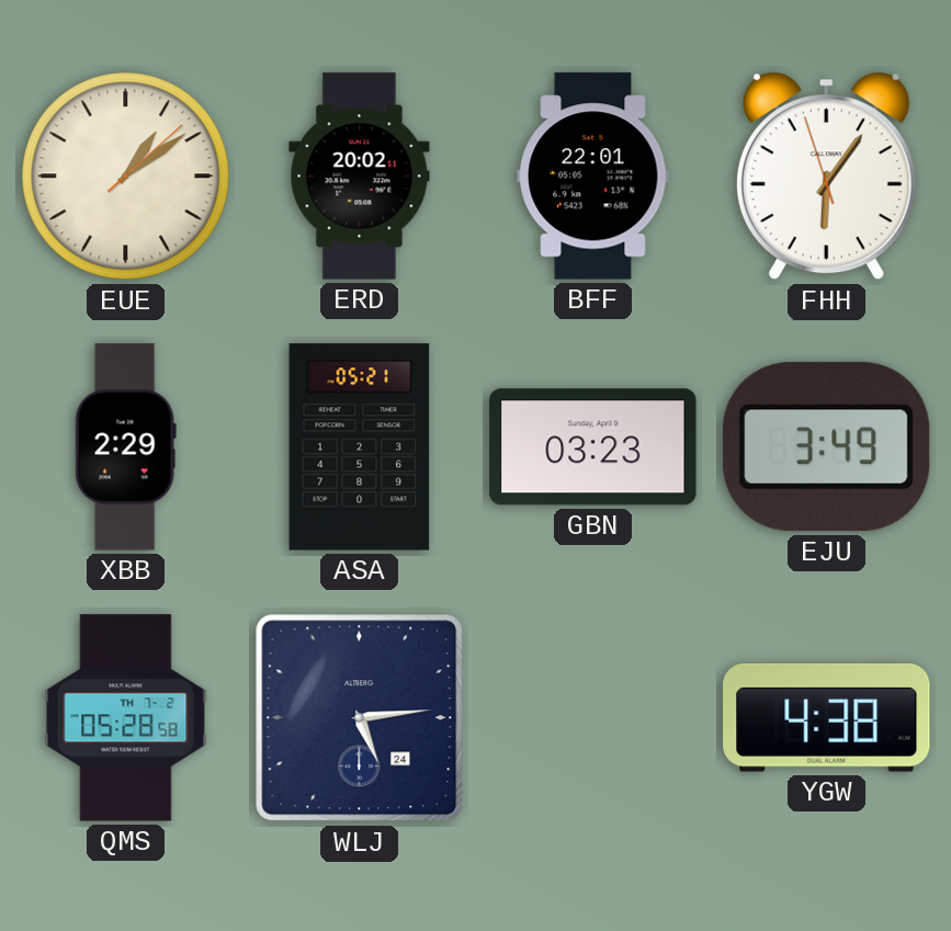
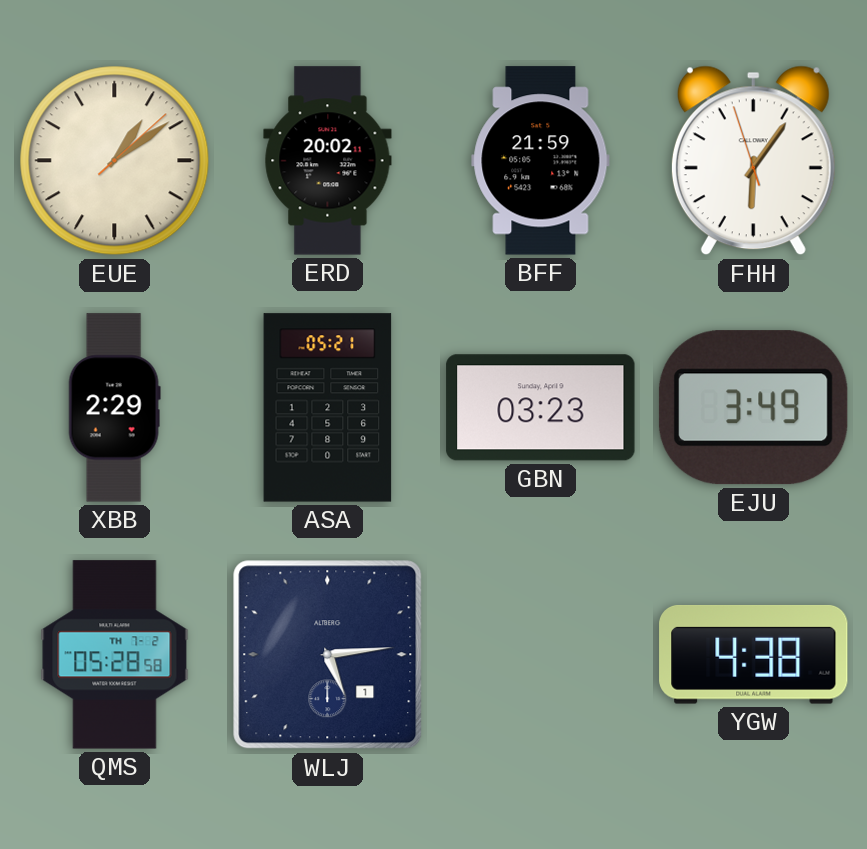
BFF: 22:01 -> 21:59
WLJ date: 24 -> 1
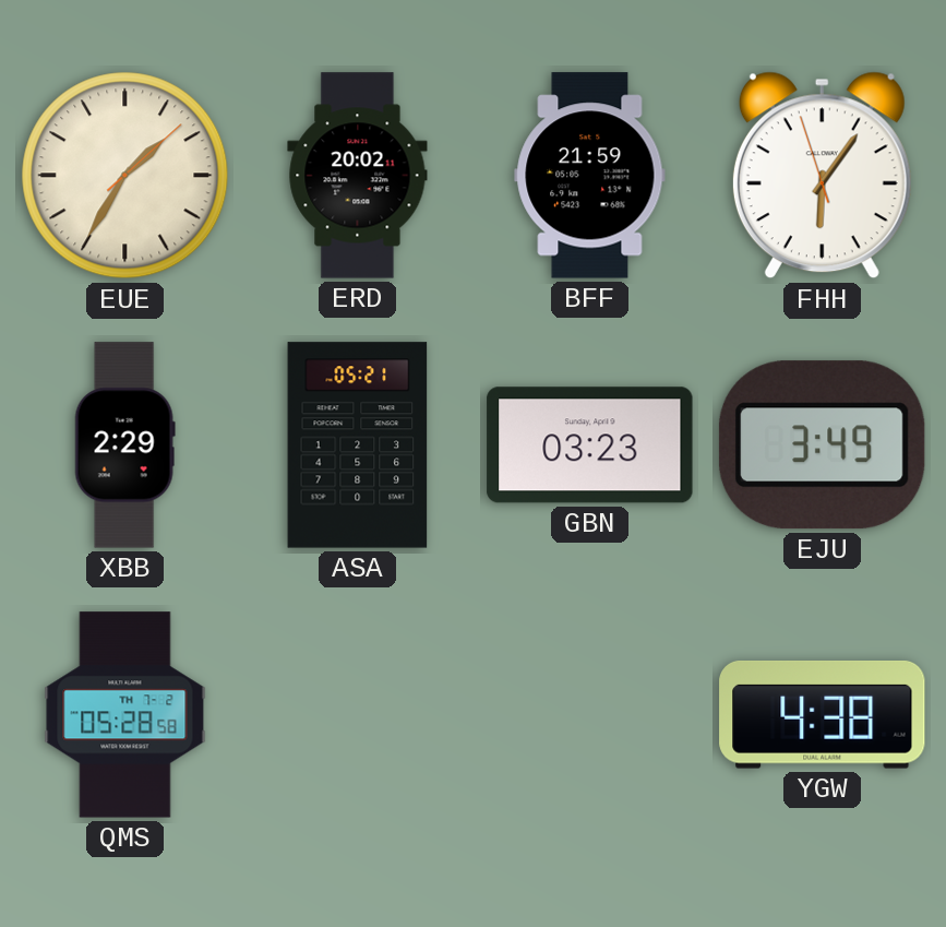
EUE: 1:09 -> 1:35
WLJ: 5:14 -> none
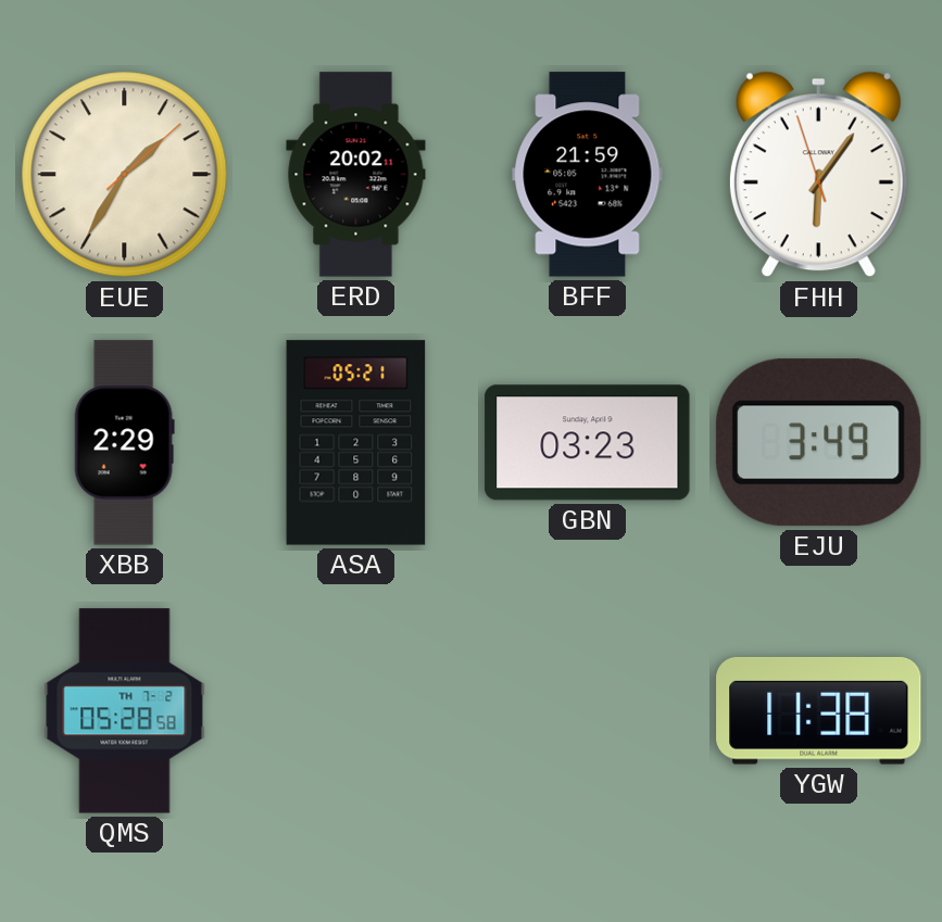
YGW: 4:38 -> 11:38
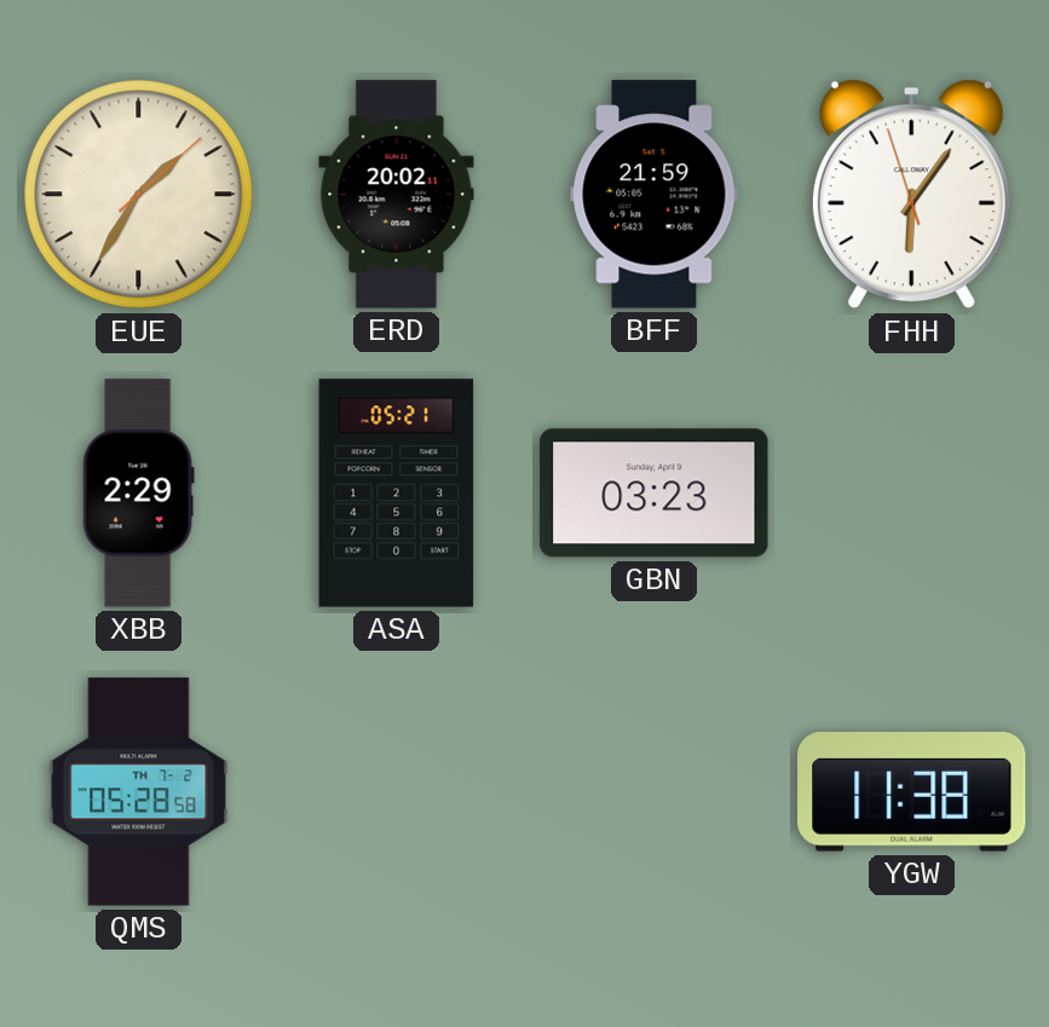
EJU: 3:49 -> none
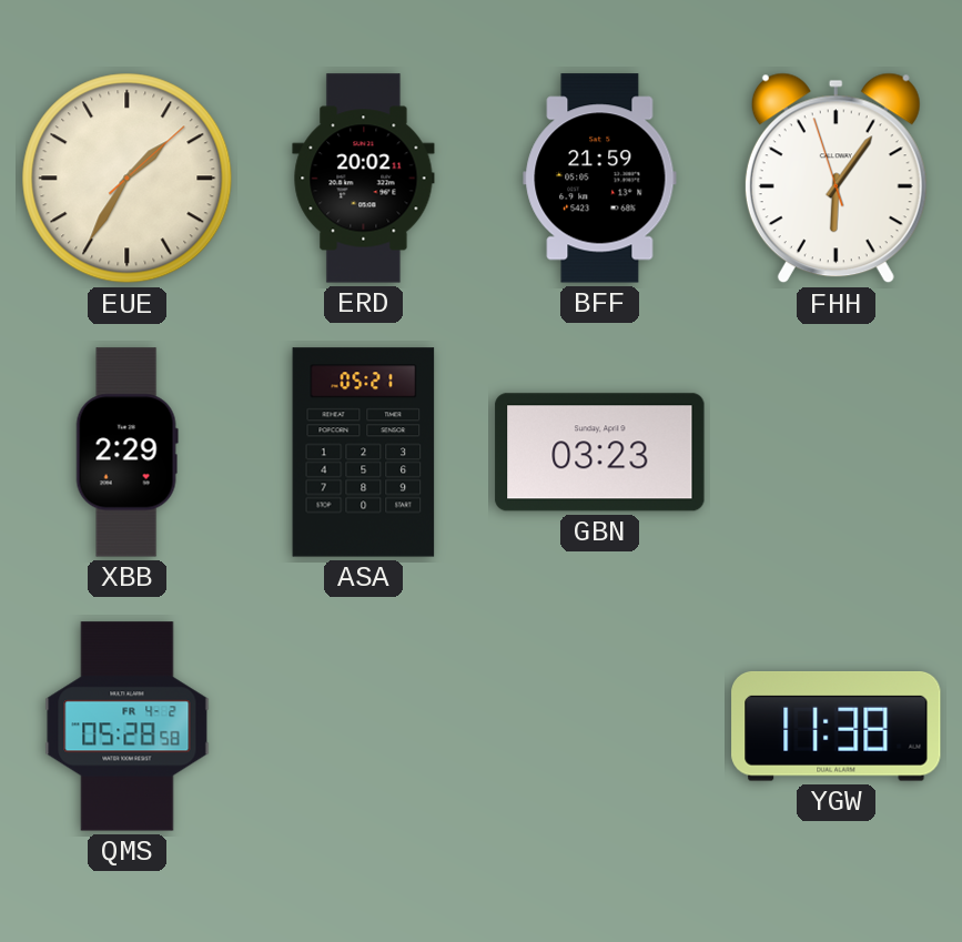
QMS date: TH 7-2 -> FR 4-2
